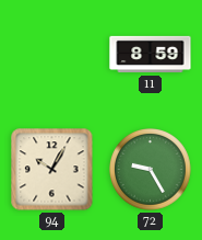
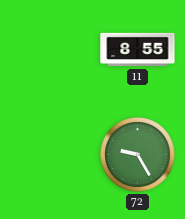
11: 8:59 -> 8:55
94: 10:05 -> none
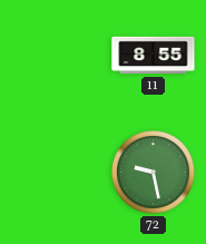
72: 9:25 -> 9:28
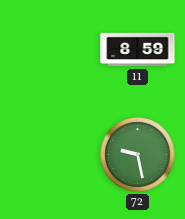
11: 8:55 -> 8:59
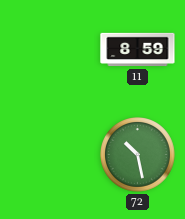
72: 9:28 -> 10:28
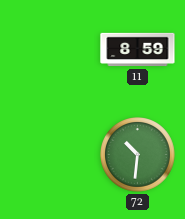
72: 10:28 -> 10:31
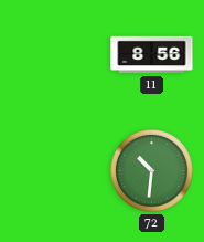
11: 8:59 -> 8:56
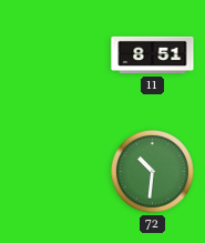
11: 8:56 -> 8:51
